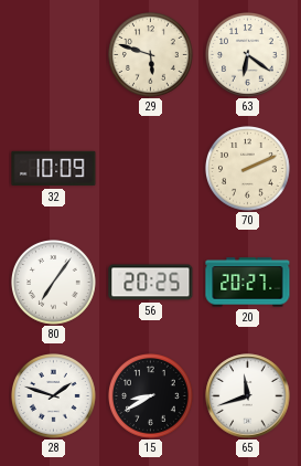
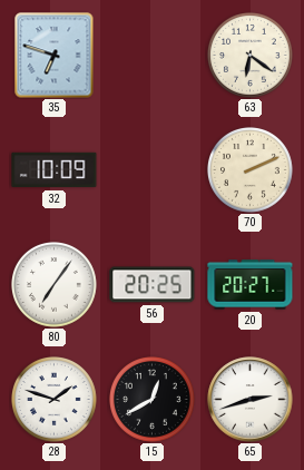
35: none -> 6:48
29: 5:48 -> none
15: 8:40 -> 12:40
65: 11:42 -> 2:42
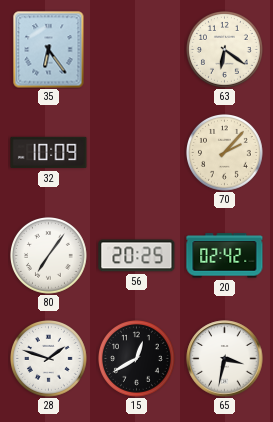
35: 6:48 -> 6:24
70: 2:11 -> 2:07
20: 20:27 -> 02:42
65: 2:42 -> 3:32
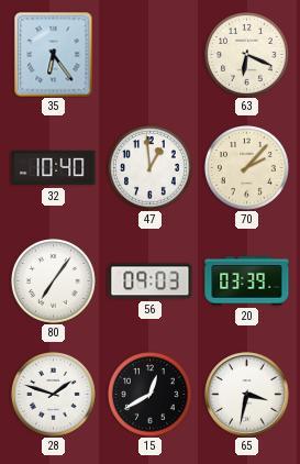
63: 6:21 -> 6:19
32: 10:09 -> 10:40
47: none -> 12:59
56: 20:25 -> 09:03
20: 02:42 -> 03:39
